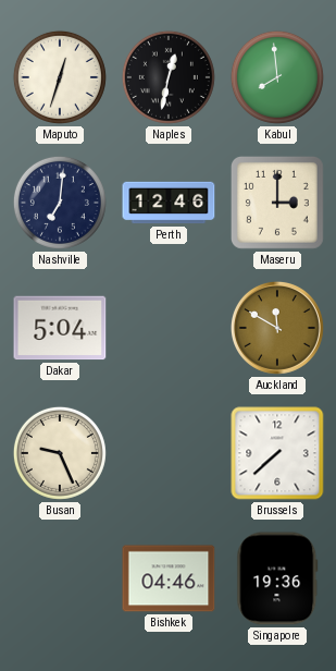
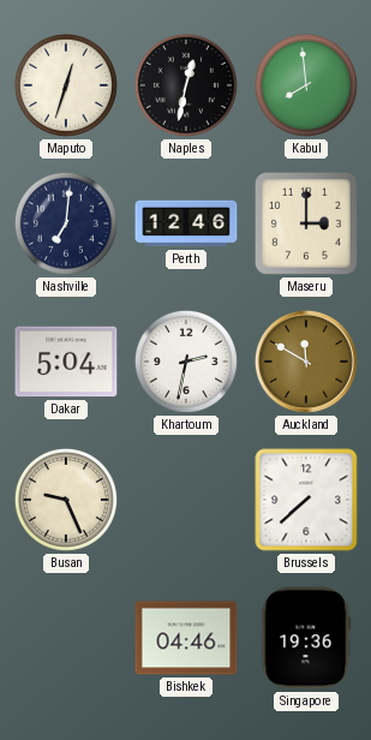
Khartoum: none -> 2:32
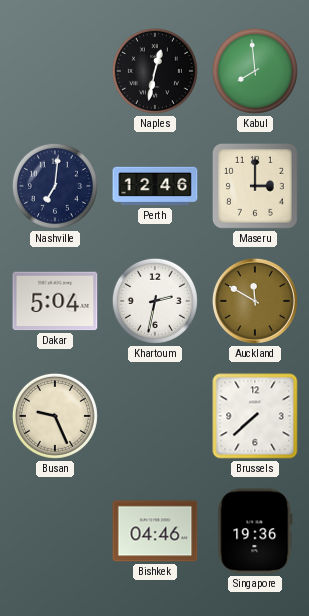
Maputo: 12:33 -> none
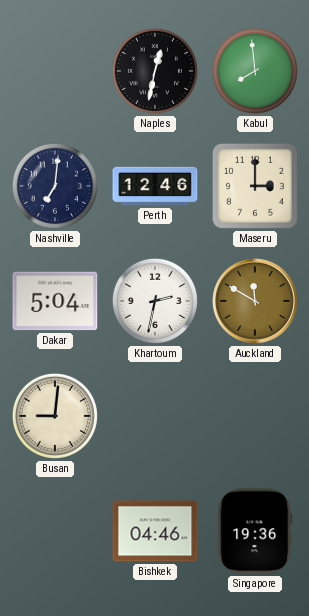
Busan: 9:26 -> 9:01
Brussels: 7:38 -> none
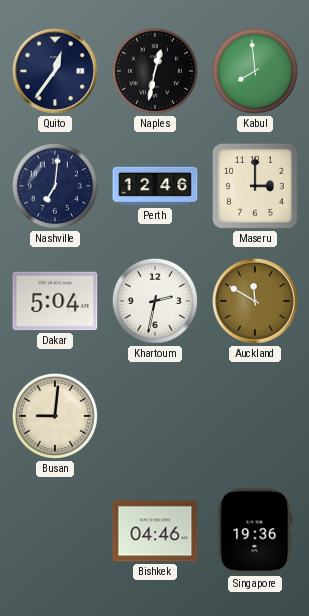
Quito: none -> 12:36
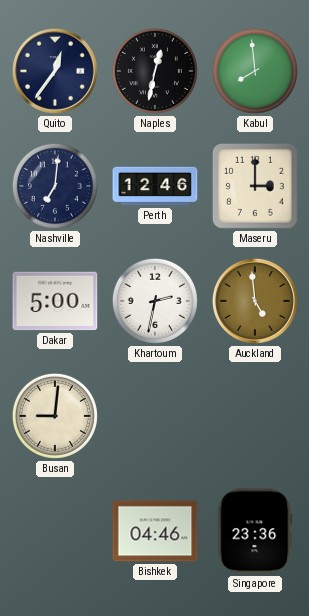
Dakar: 5:04 -> 5:00
Auckland: 11:50 -> 4:59
Singapore: 19:36 -> 23:36
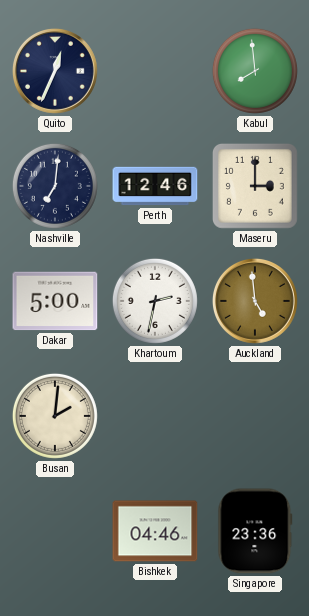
Quito: 12:36 -> 12:34
Naples: 12:32 -> none
Busan: 9:01 -> 2:01
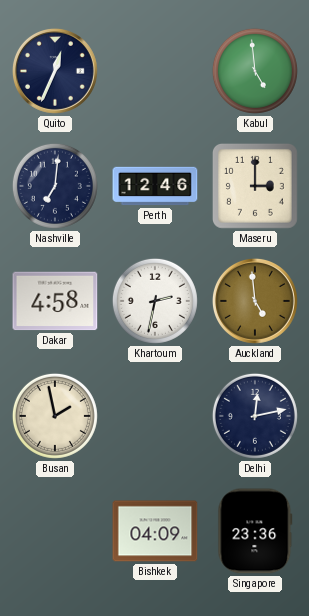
Kabul: 7:59 -> 4:59
Dakar: 5:00 -> 4:58
Busan: 2:01 -> 1:58
Delhi: none -> 12:13
Bishkek: 04:46 -> 04:09
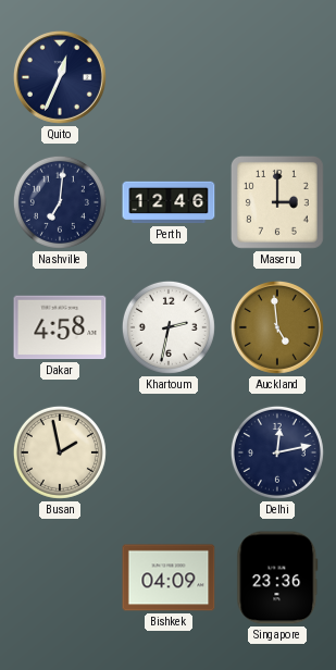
Kabul: 4:59 -> none
